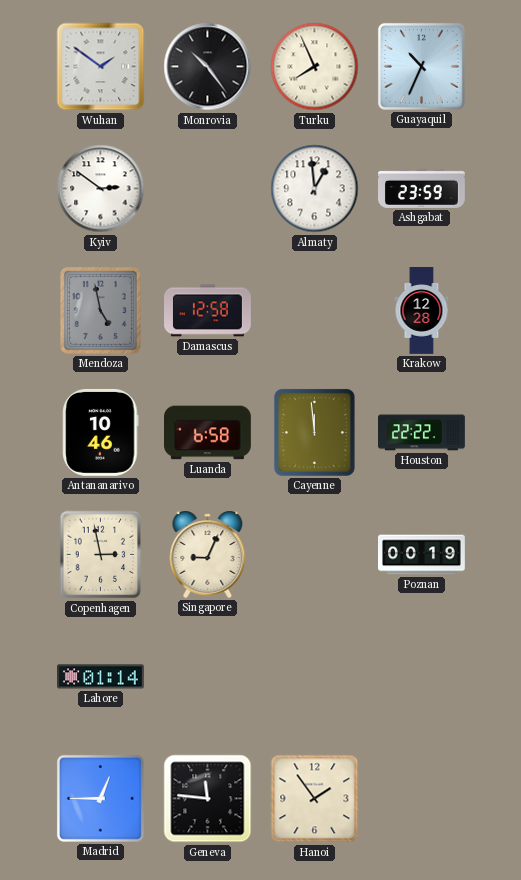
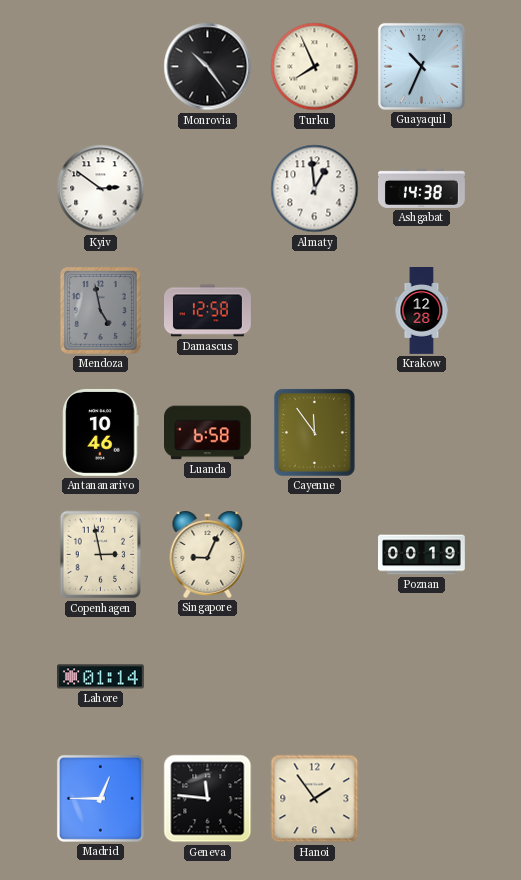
Wuhan: 1:51 -> none
Ashgabat: 23:59 -> 14:38
Cayenne: 11:59 -> 11:54
Houston: 22:22 -> none
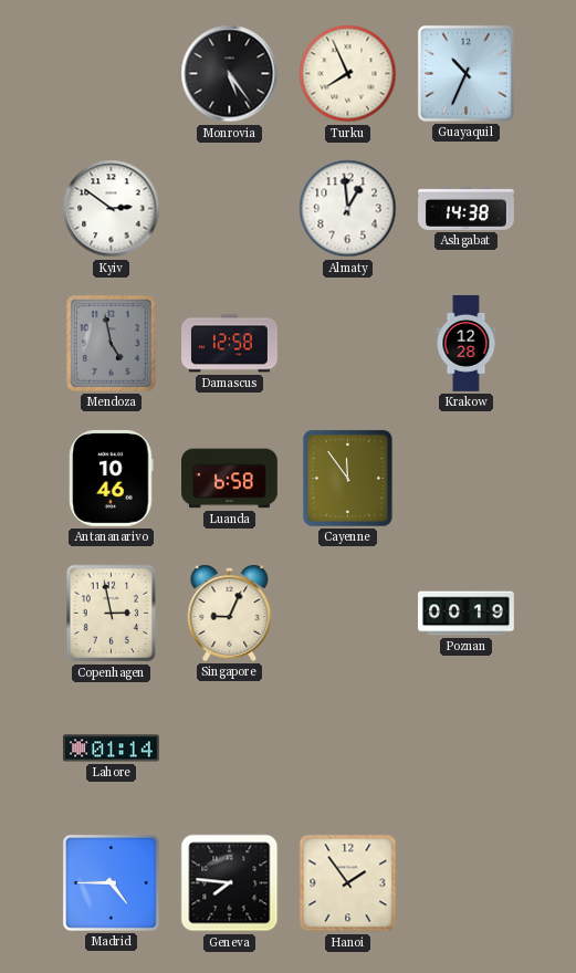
Monrovia: 10:24 -> 5:24
Madrid: 12:45 -> 4:45
Geneva: 11:46 -> 7:46
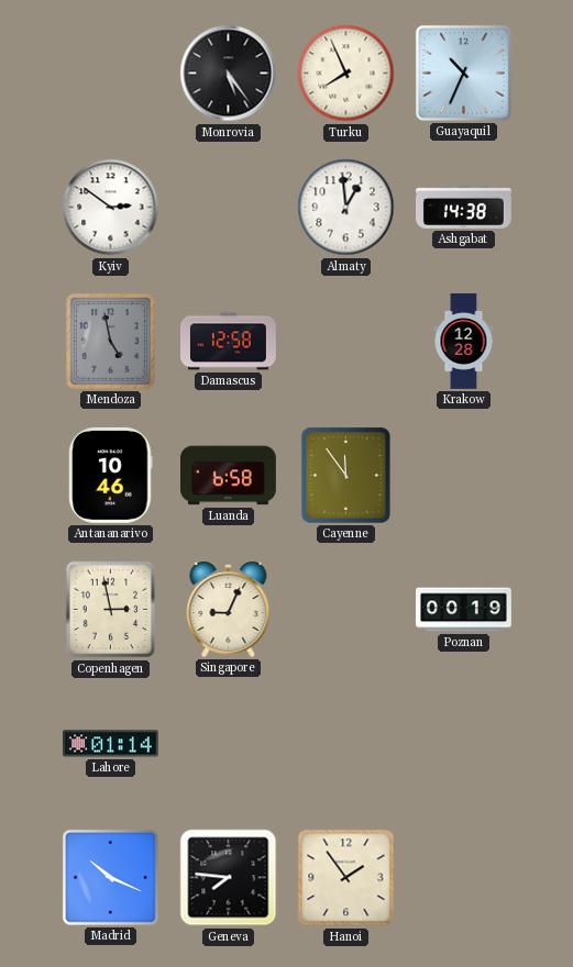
Madrid: 4:45 -> 10:19
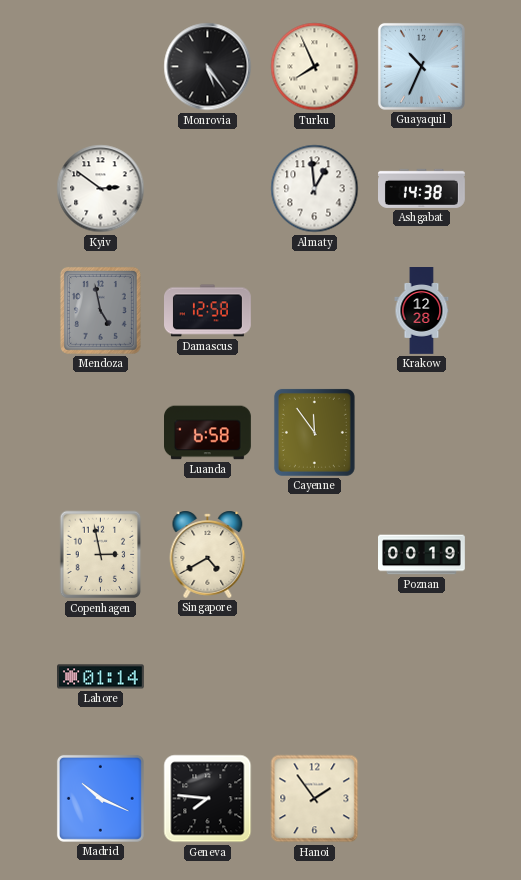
Antananarivo: 10:46 -> none
Singapore: 9:04 -> 4:40
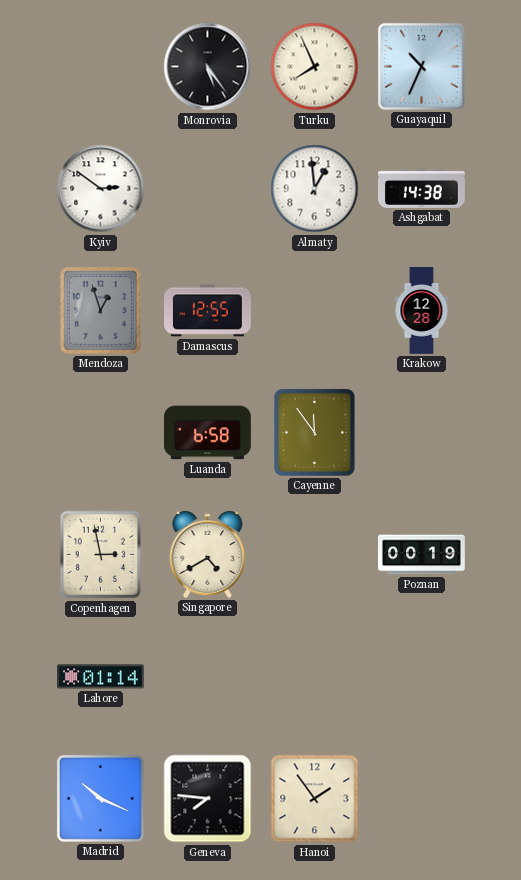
Mendoza: 4:58 -> 12:57
Damascus: 12:58 -> 12:55
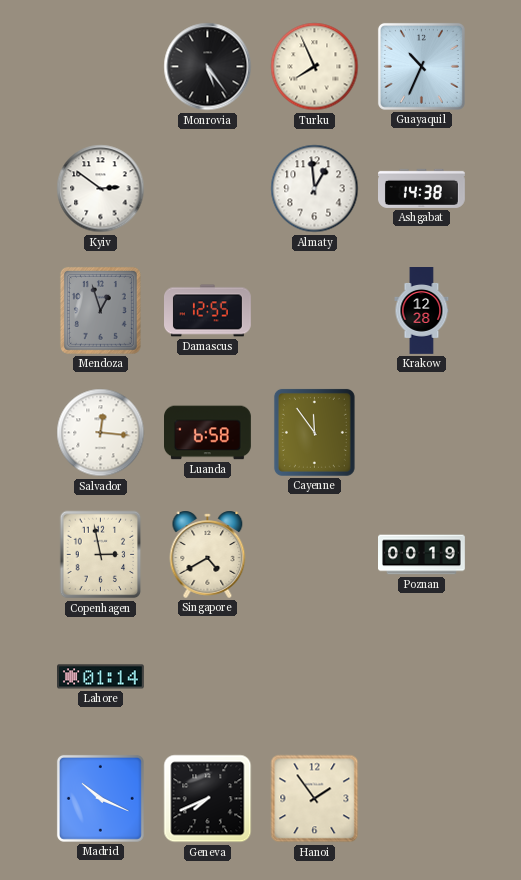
Salvador: none -> 12:16
Geneva: 7:46 -> 7:41
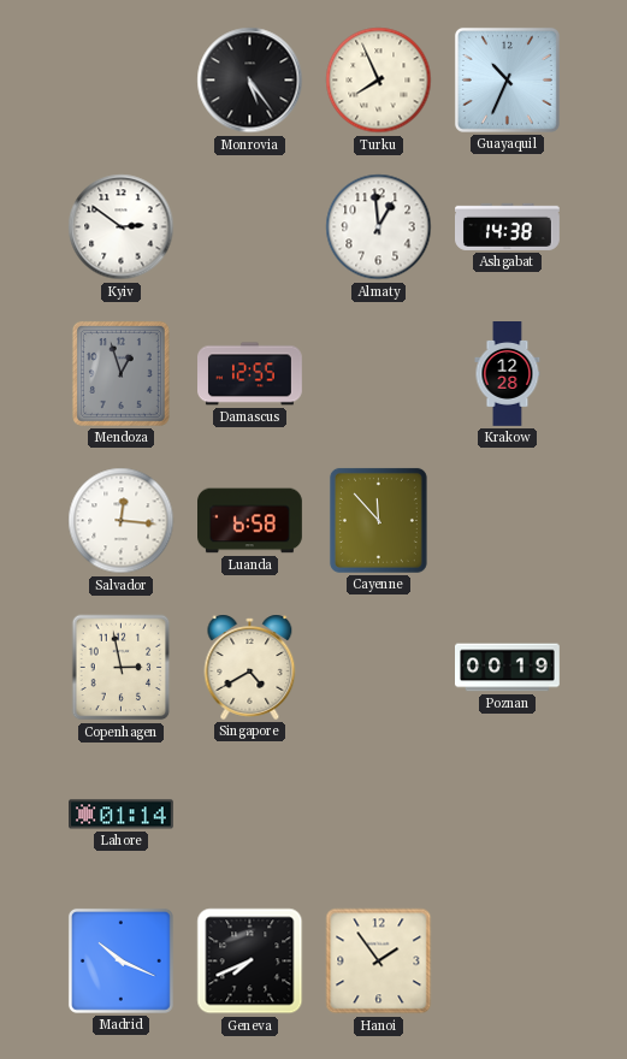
Cayenne: 11:54 -> 11:53
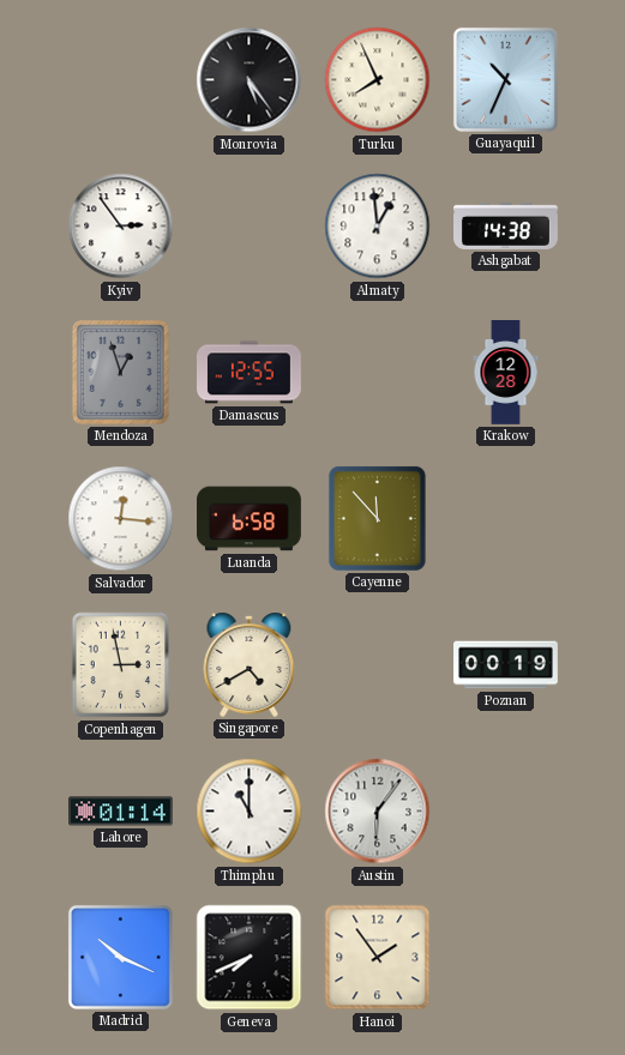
Kyiv: 2:51 -> 2:54
Thimphu: none -> 11:00
Austin: none -> 6:06
